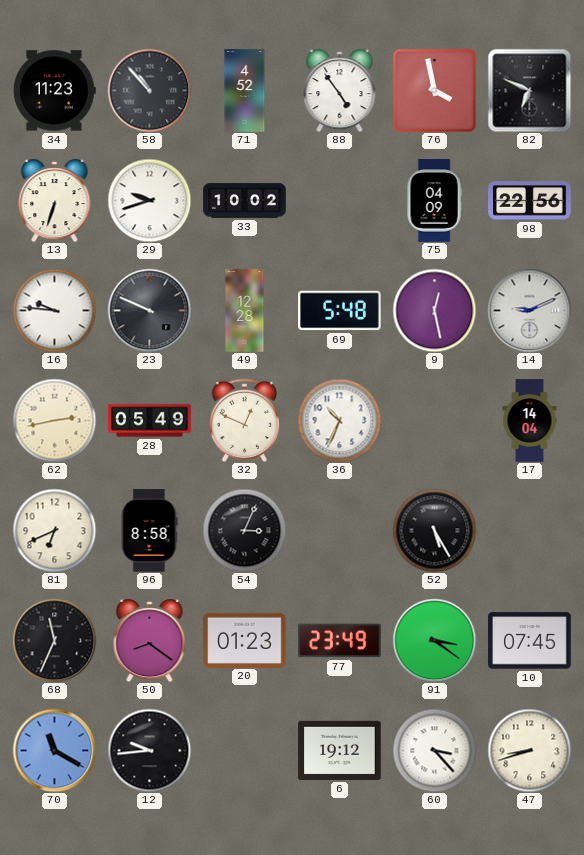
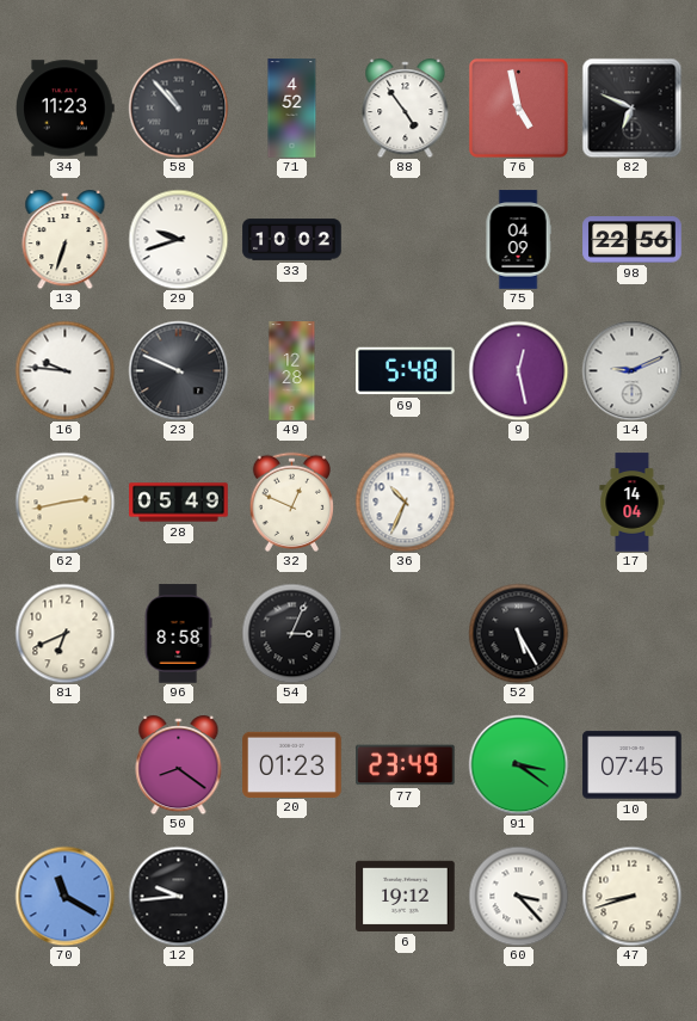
76: 3:58 -> 4:58
68: 11:34 -> none
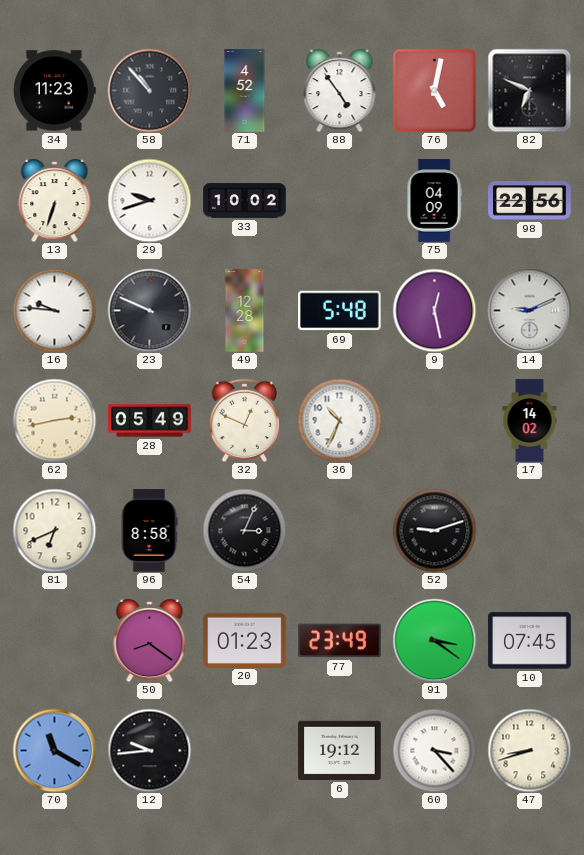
76: 4:58 -> 5:02
17: 14:04 -> 14:02
52: 5:25 -> 9:12
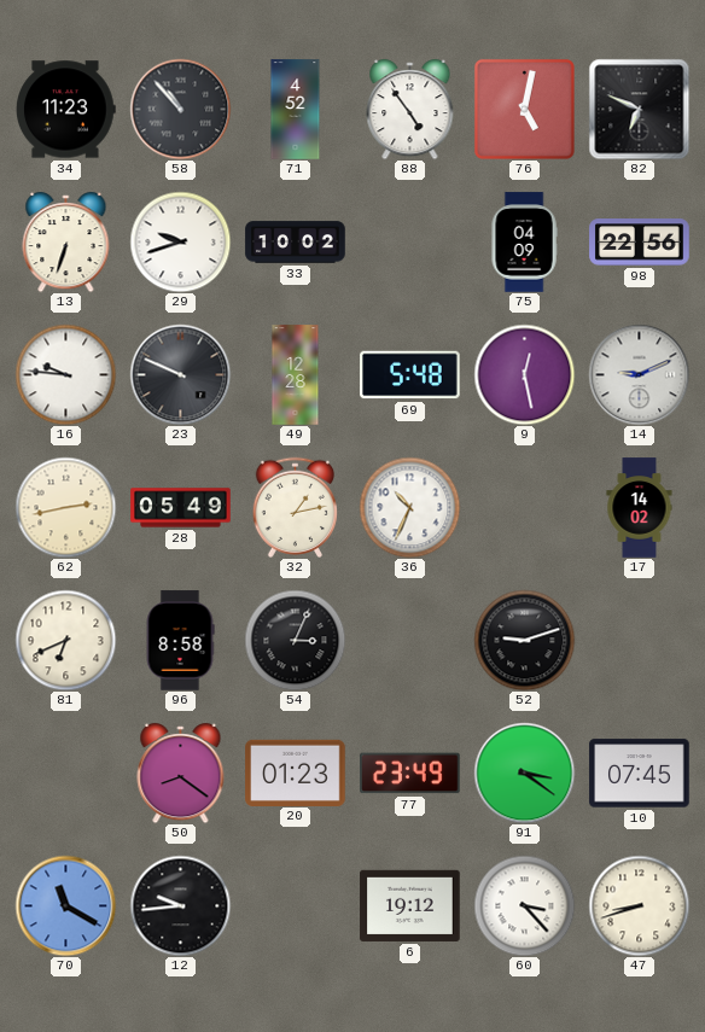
32: 12:49 -> 1:13
